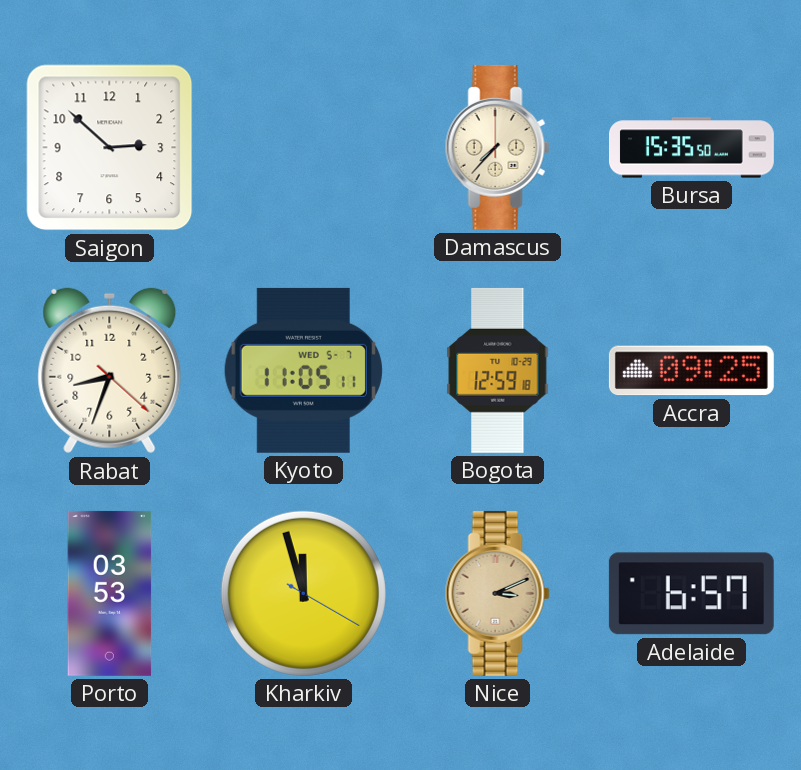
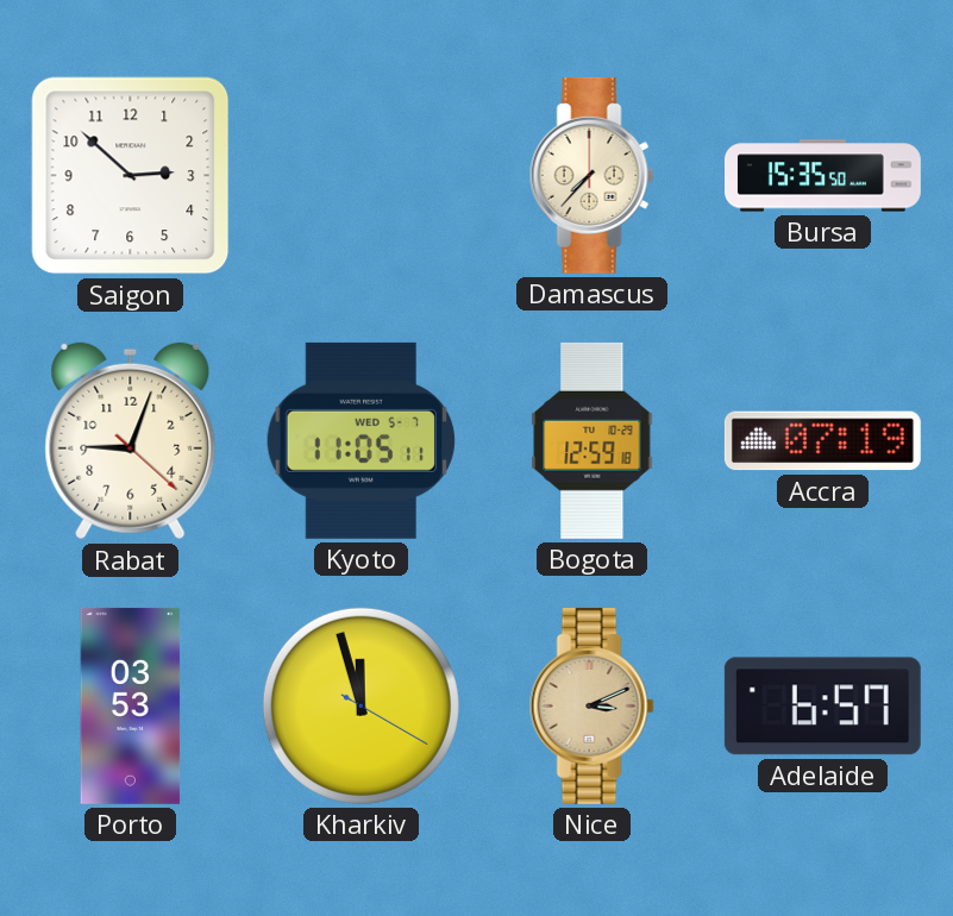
Rabat: 8:33 -> 9:03
Accra: 09:25 -> 07:19
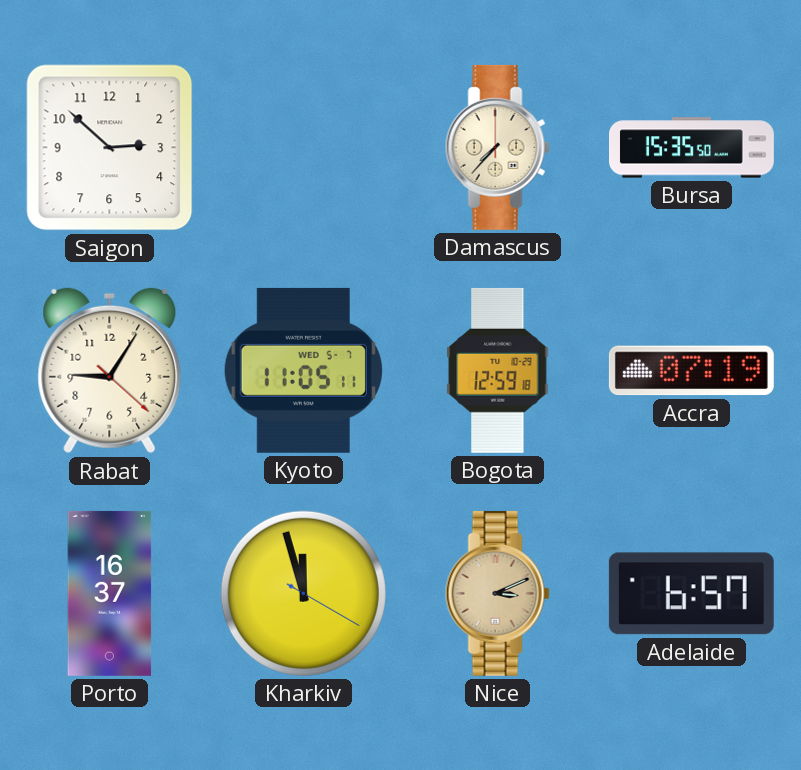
Rabat: 9:03 -> 9:05
Porto: 03:53 -> 16:37
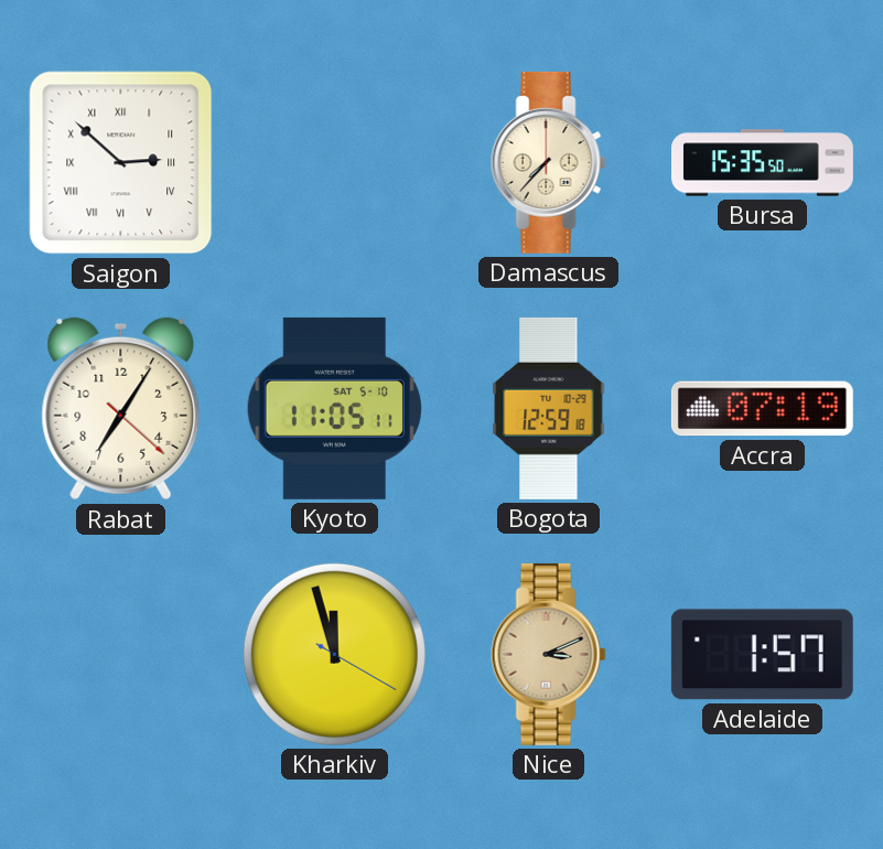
Saigon numerals: Arabic -> Roman
Rabat: 9:05 -> 7:05
Kyoto date: WED 5-7 -> SAT 5-10
Porto: 16:37 -> none
Adelaide: 6:57 -> 1:57
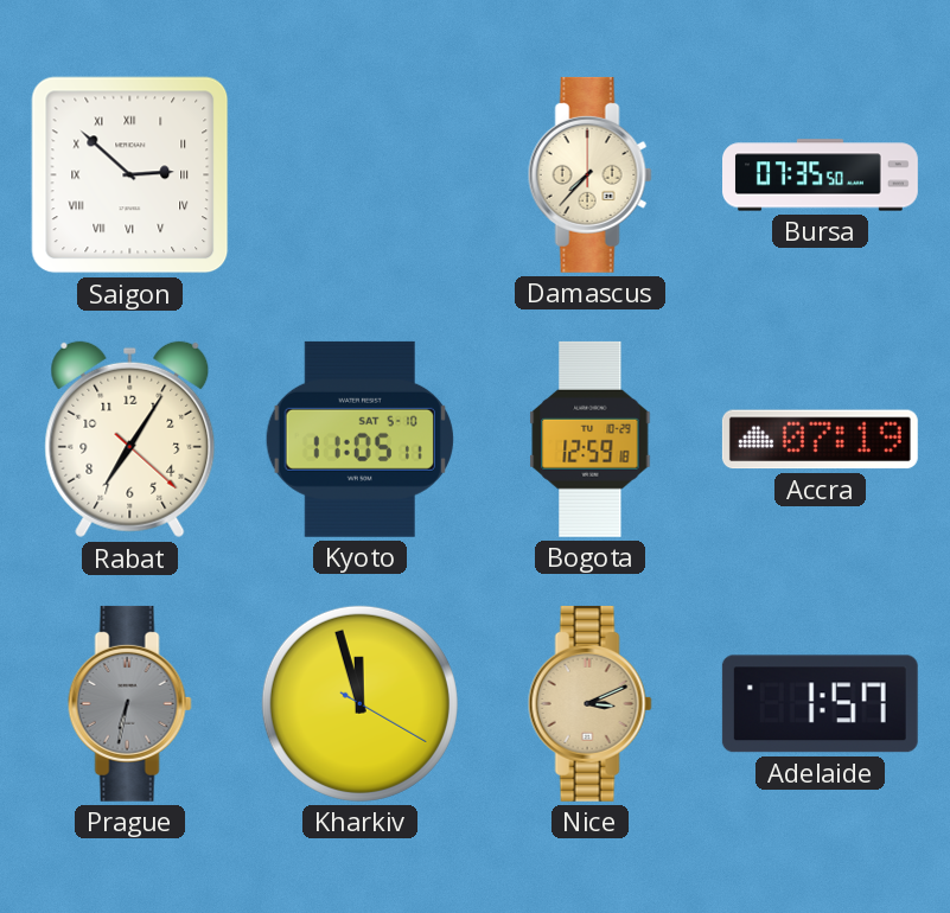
Bursa: 15:35 -> 07:35
Prague: none -> 6:32
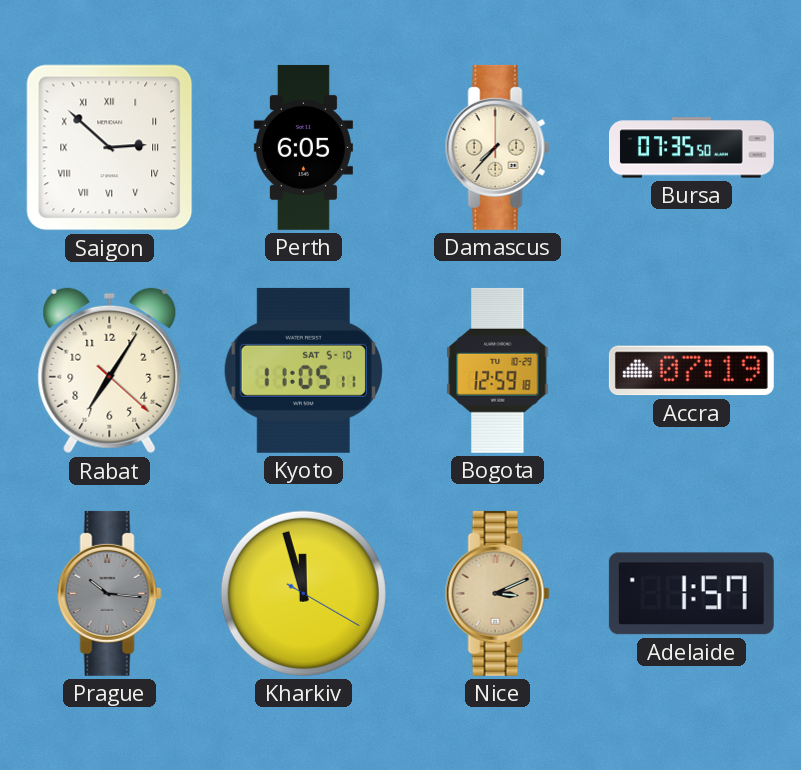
Perth: none -> 6:05
Prague: 6:32 -> 10:16
